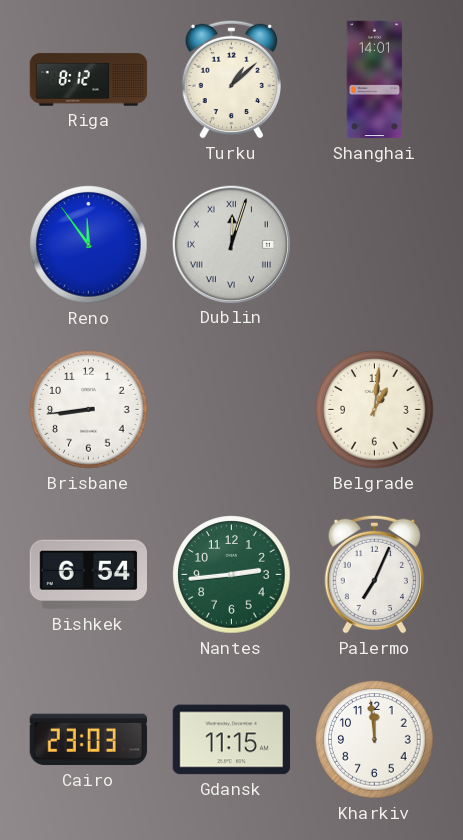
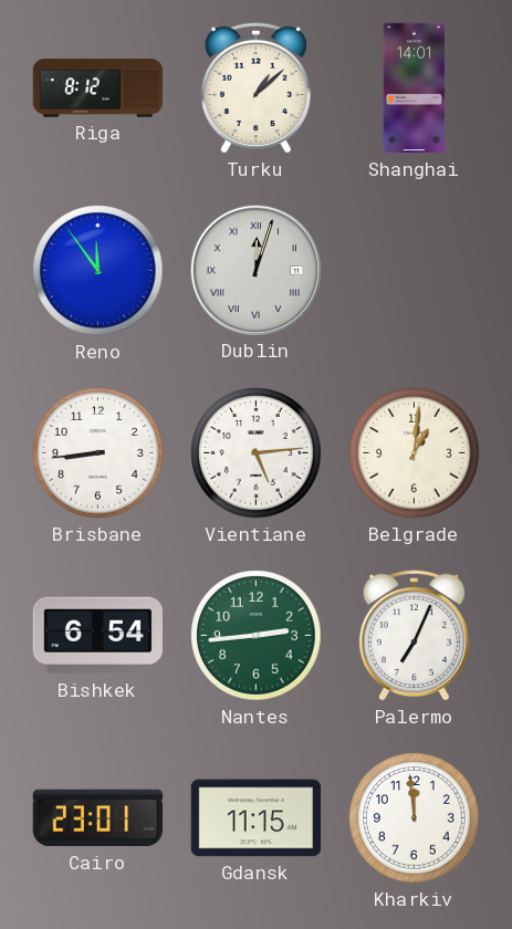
Vientiane: none -> 5:14
Cairo: 23:03 -> 23:01
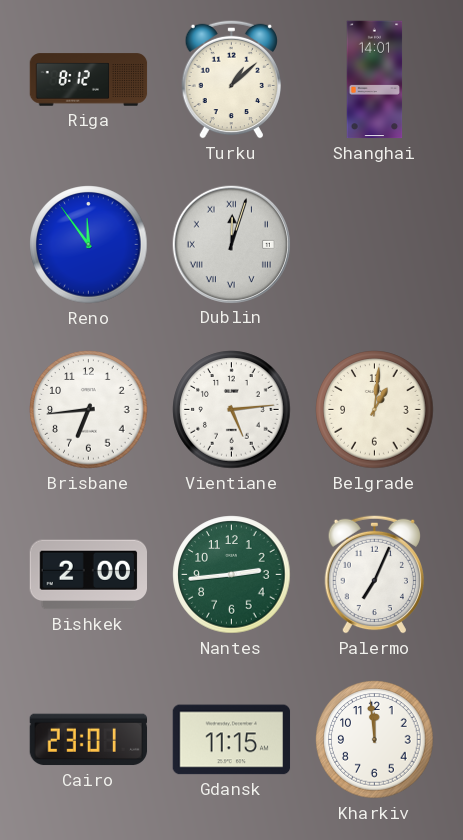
Brisbane: 8:44 -> 6:44
Bishkek: 6:54 -> 2:00
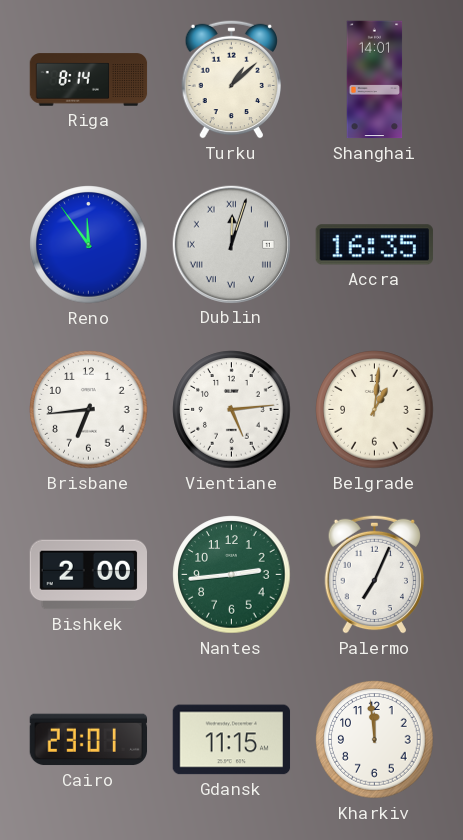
Riga: 8:12 -> 8:14
Accra: none -> 16:35
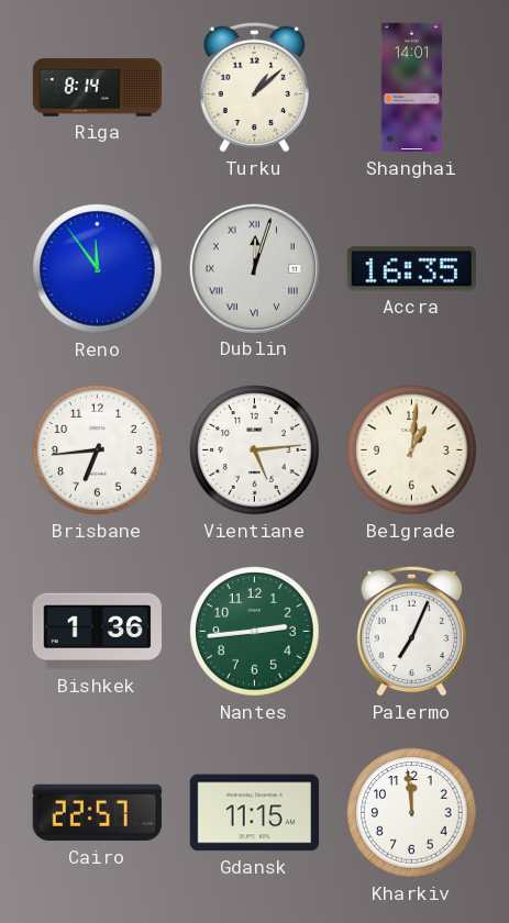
Bishkek: 2:00 -> 1:36
Cairo: 23:01 -> 22:57
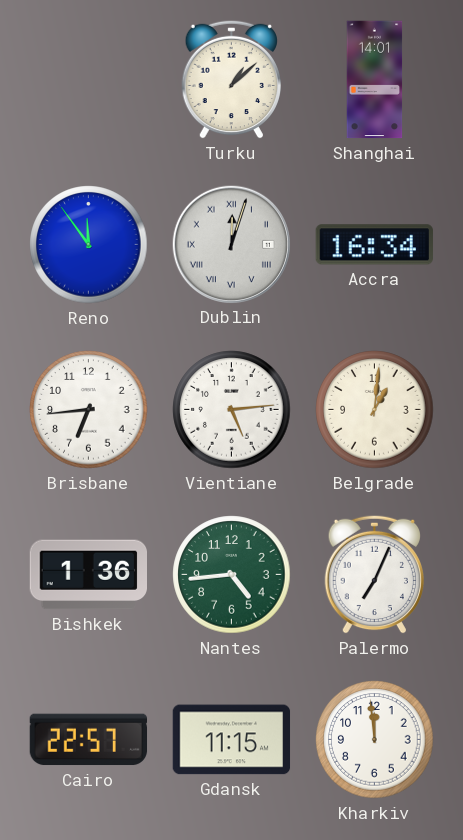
Riga: 8:14 -> none
Accra: 16:35 -> 16:34
Nantes: 2:44 -> 4:44
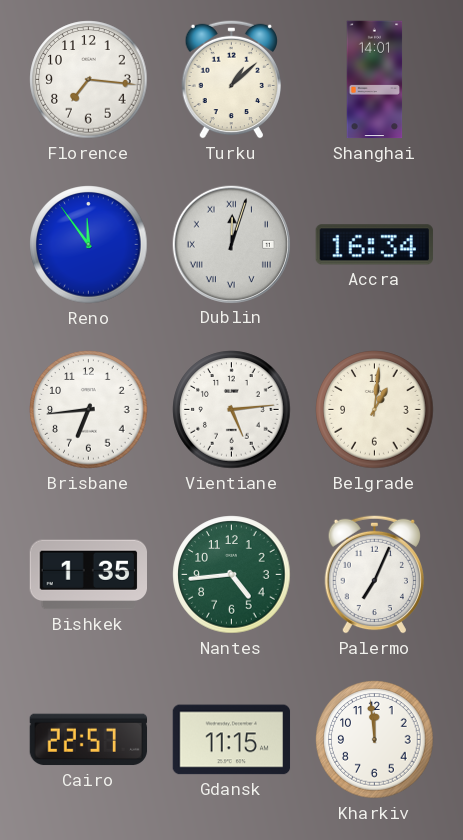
Florence: none -> 7:16
Bishkek: 1:36 -> 1:35
